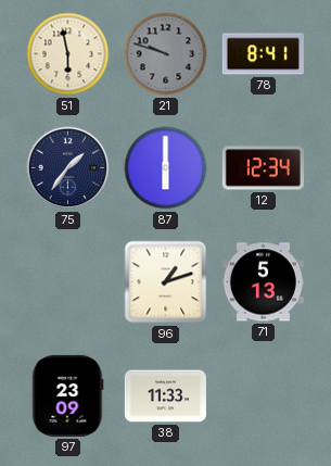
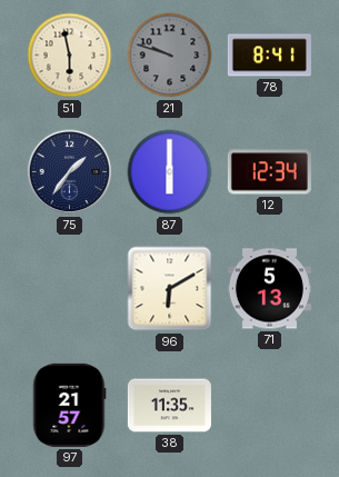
96: 1:12 -> 6:10
97: 23:09 -> 21:57
38: 11:33 -> 11:35
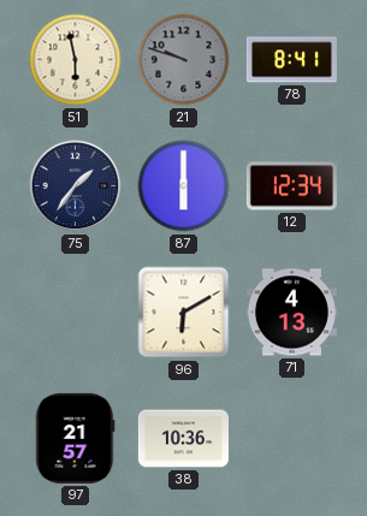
71: 5:13 -> 4:13
38: 11:35 -> 10:36
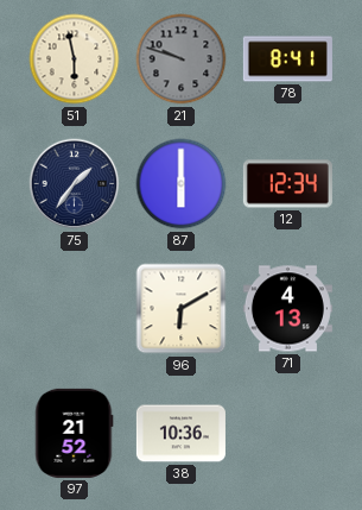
97: 21:57 -> 21:52
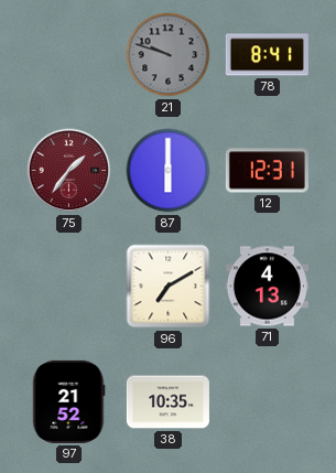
51: 5:58 -> none
75 dial: navy -> burgundy
12: 12:34 -> 12:31
96: 6:10 -> 7:10
38: 10:36 -> 10:35
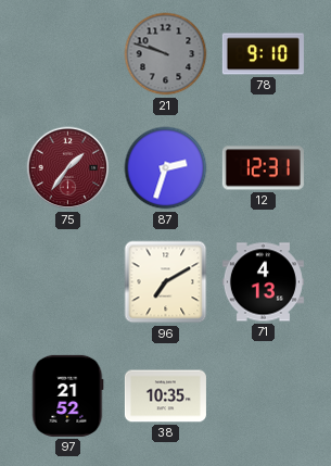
78: 8:41 -> 9:10
87: 6:00 -> 2:33
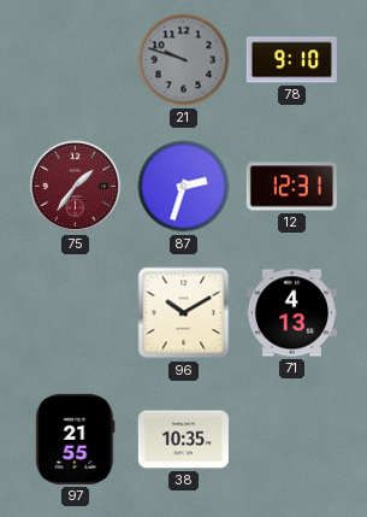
96: 7:10 -> 10:10
97: 21:52 -> 21:55
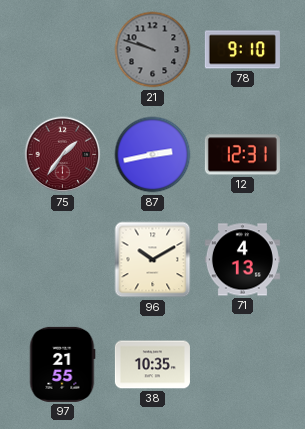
87: 2:33 -> 2:43
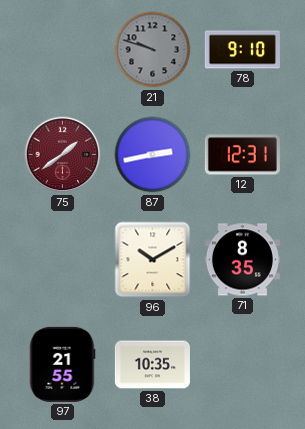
75: 1:36 -> 1:39
71: 4:13 -> 8:35
